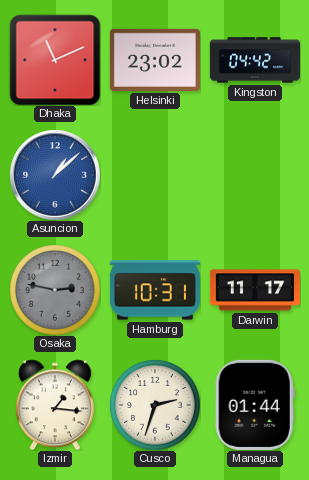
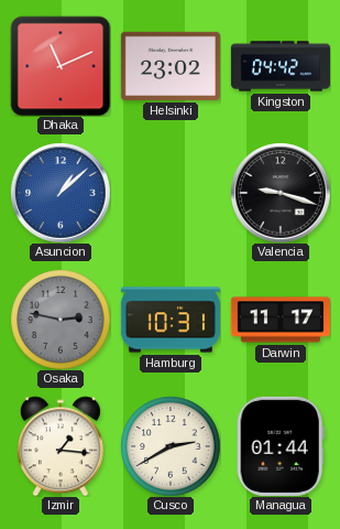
Valencia: none -> 9:18
Cusco: 2:33 -> 2:40
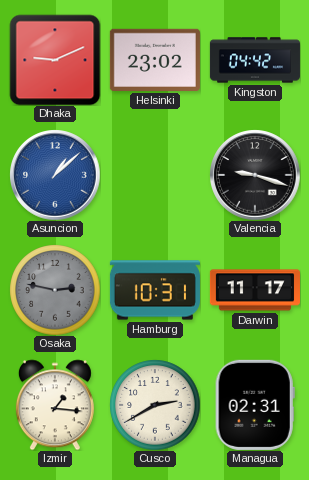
Dhaka: 11:11 -> 9:11
Managua: 01:44 -> 02:31
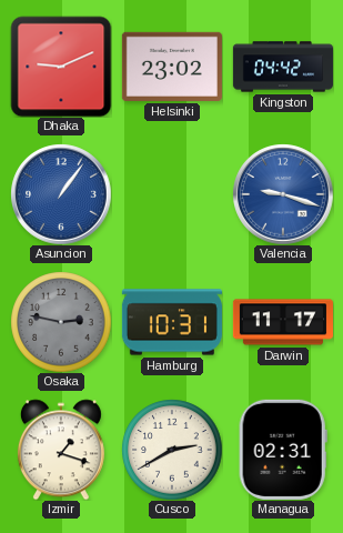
Asuncion: 1:08 -> 1:06
Valencia dial: black -> blue
Izmir: 1:16 -> 1:18
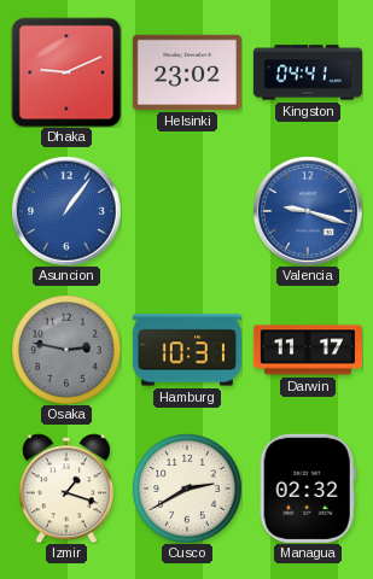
Kingston: 04:42 -> 04:41
Managua: 02:31 -> 02:32
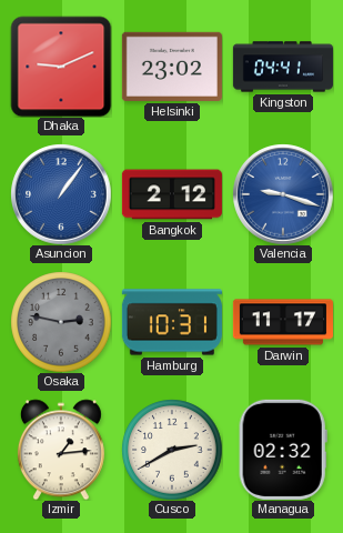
Bangkok: none -> 2:12
Izmir: 1:18 -> 1:14
